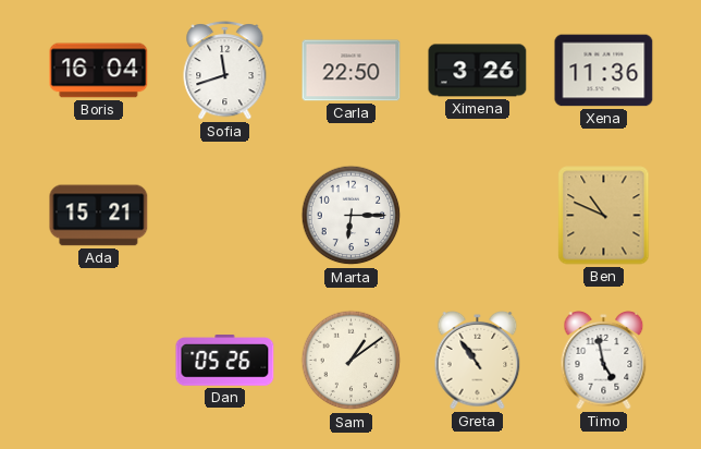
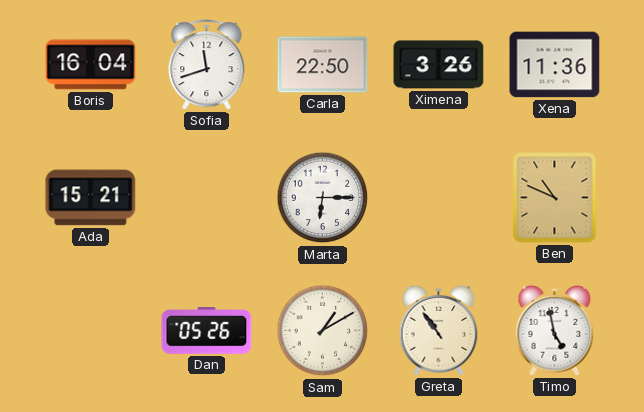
Sam: 1:09 -> 1:10
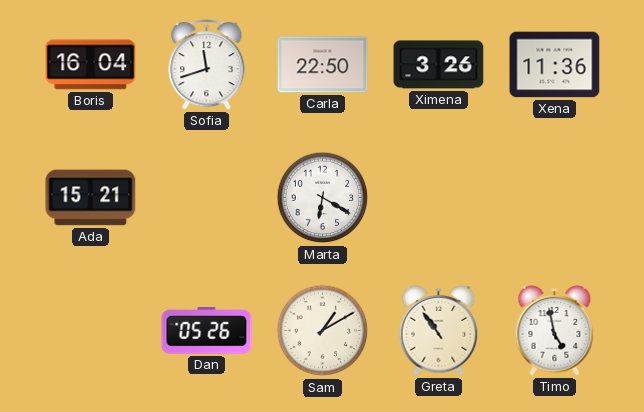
Marta: 6:15 -> 6:20
Ben: 10:49 -> none
